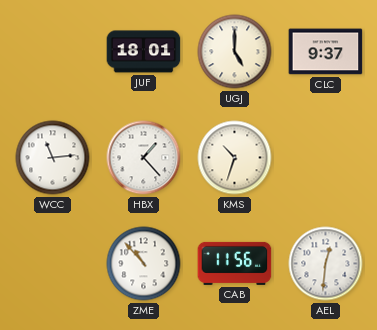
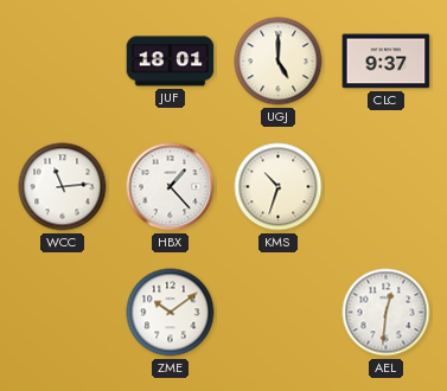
ZME: 10:53 -> 10:09
CAB: 11:56 -> none
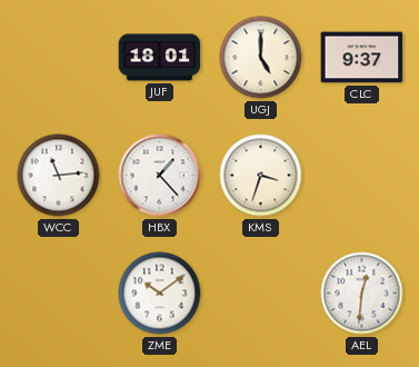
KMS: 10:33 -> 3:33
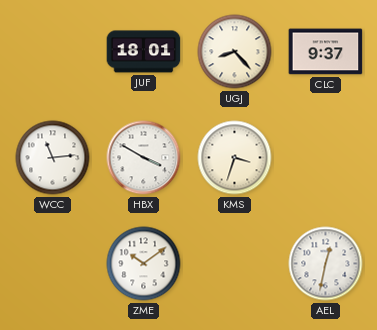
UGJ: 5:00 -> 8:23
HBX: 1:23 -> 3:50
AEL: 12:31 -> 12:32
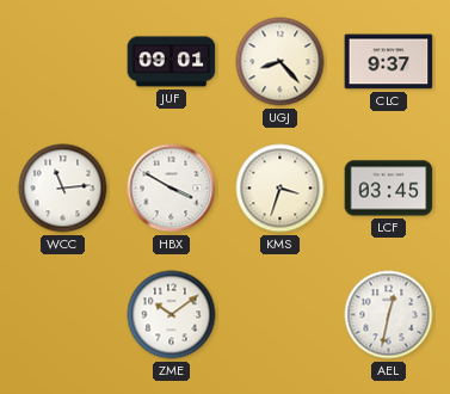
JUF: 18:01 -> 09:01
LCF: none -> 03:45
